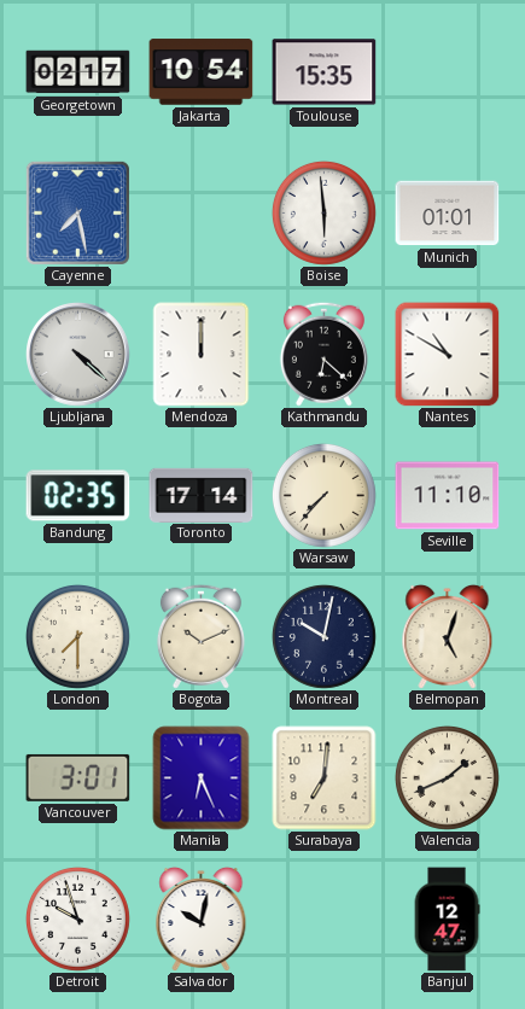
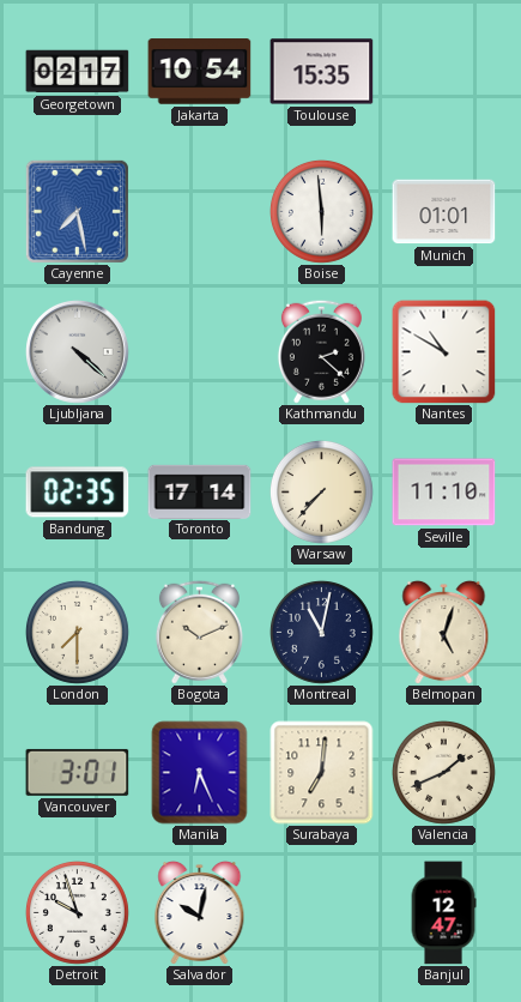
Mendoza: 12:00 -> none
Kathmandu: 6:22 -> 2:22
Montreal: 10:02 -> 11:02
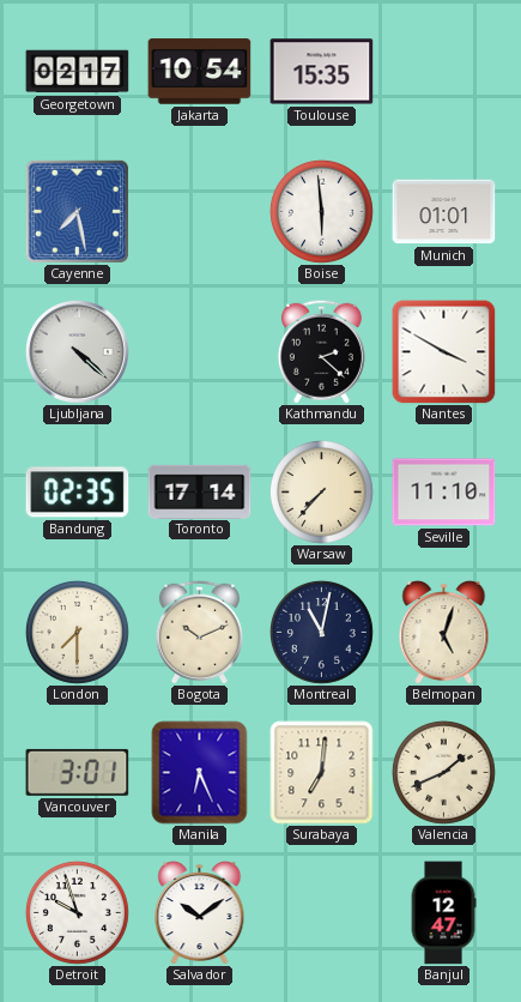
Nantes: 10:50 -> 3:50
Salvador: 10:02 -> 10:09
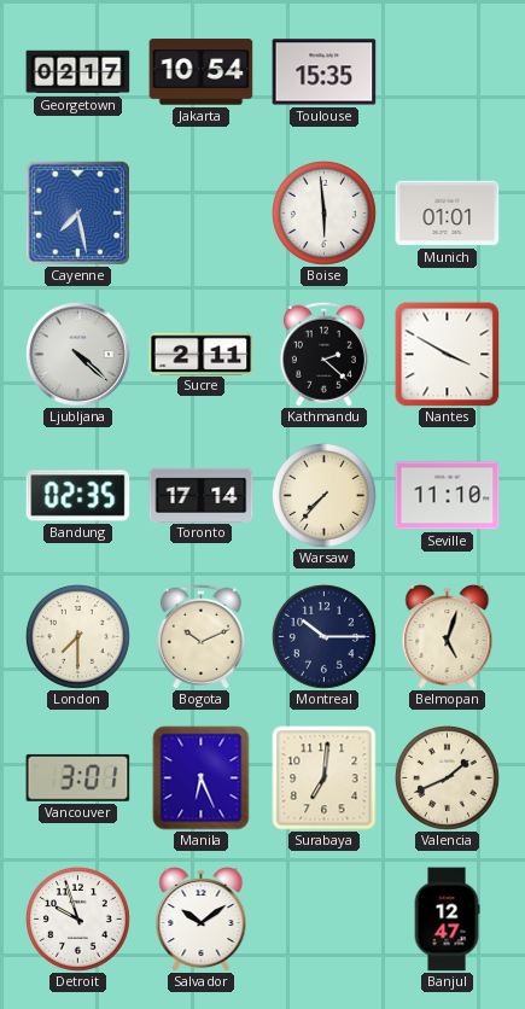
Sucre: none -> 2:11
Montreal: 11:02 -> 10:15
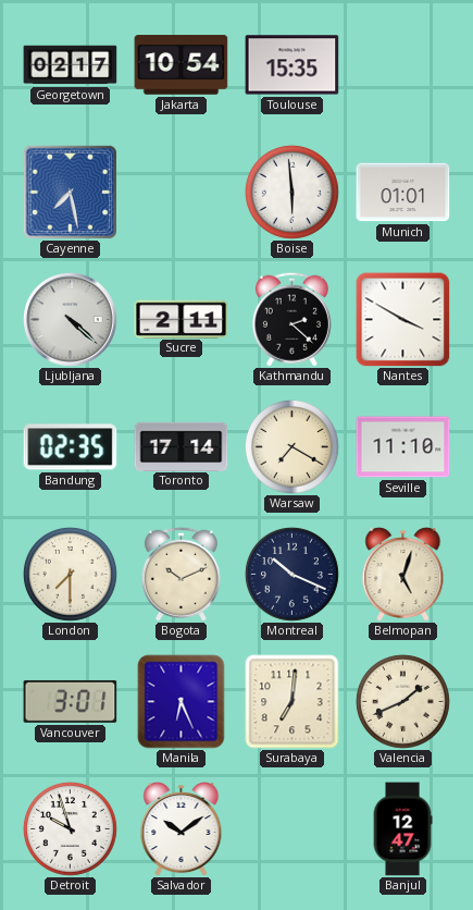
Warsaw: 7:37 -> 7:20
Montreal: 10:15 -> 10:19
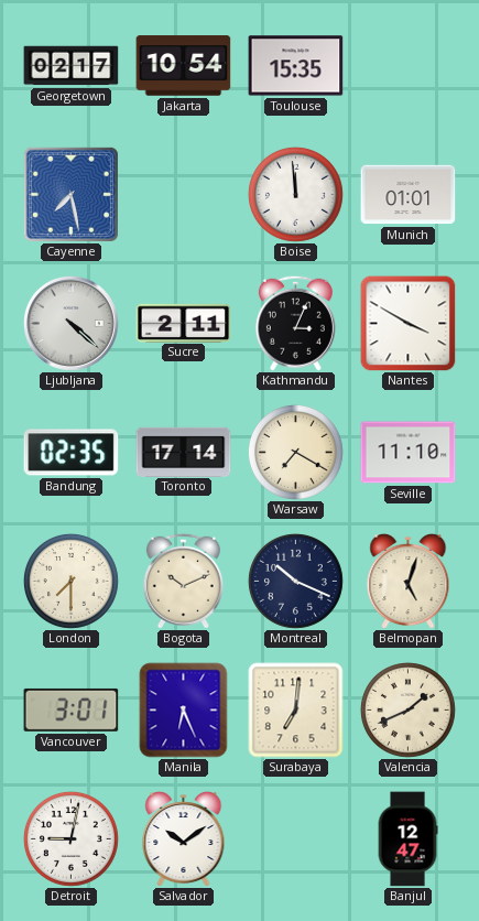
Boise: 5:59 -> 11:59
Kathmandu: 2:22 -> 3:04
Detroit: 9:57 -> 9:02
